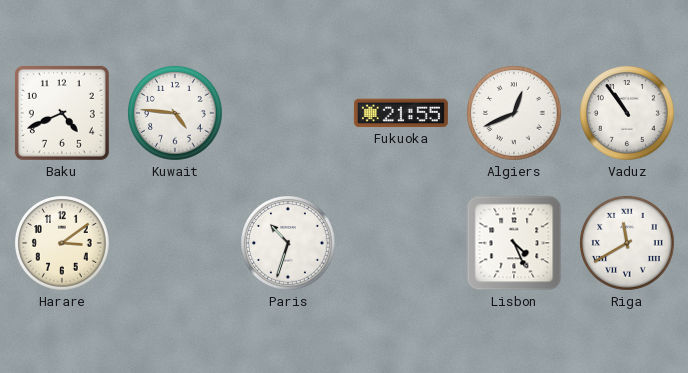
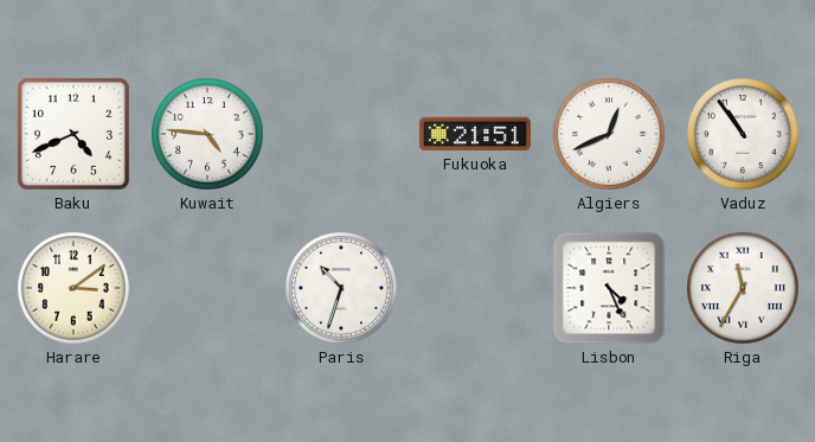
Fukuoka: 21:55 -> 21:51
Riga: 11:40 -> 11:35
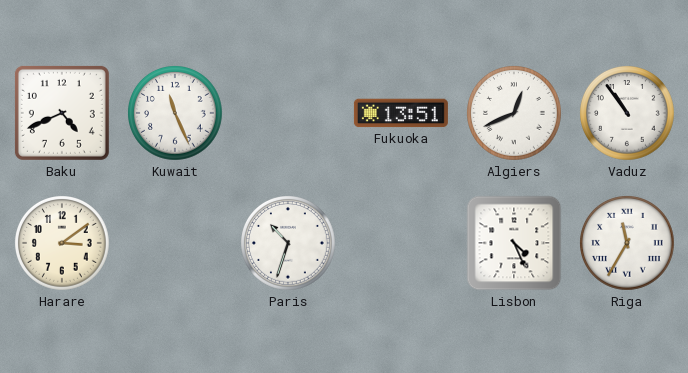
Kuwait: 4:46 -> 11:26
Fukuoka: 21:51 -> 13:51
